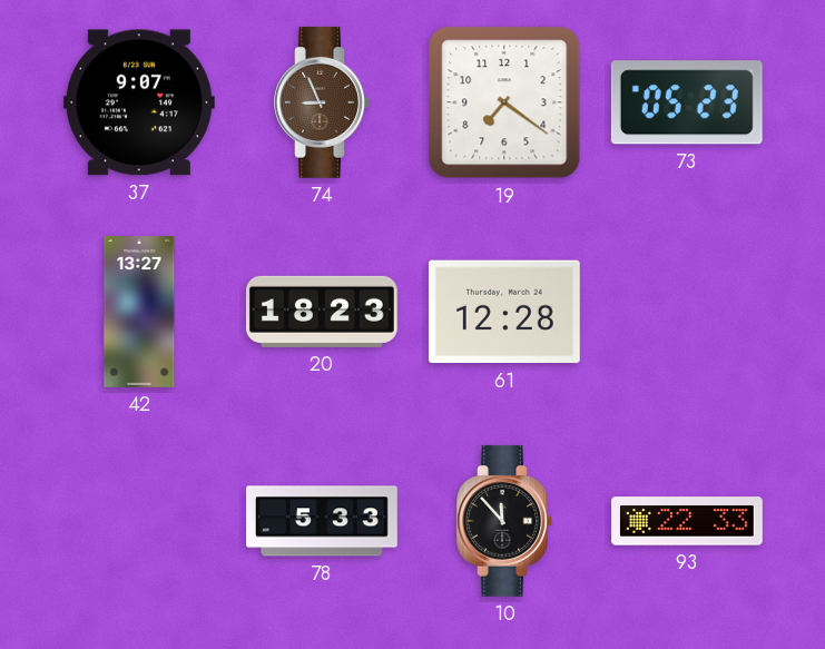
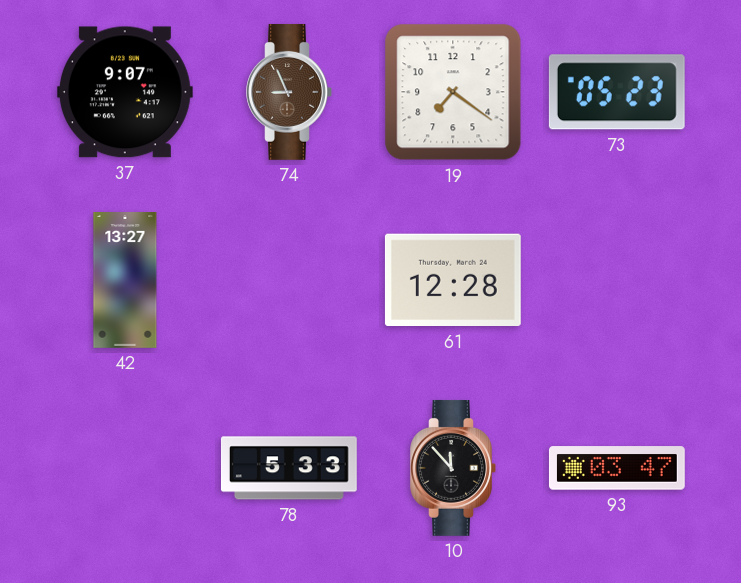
20: 18:23 -> none
93: 22:33 -> 03:47
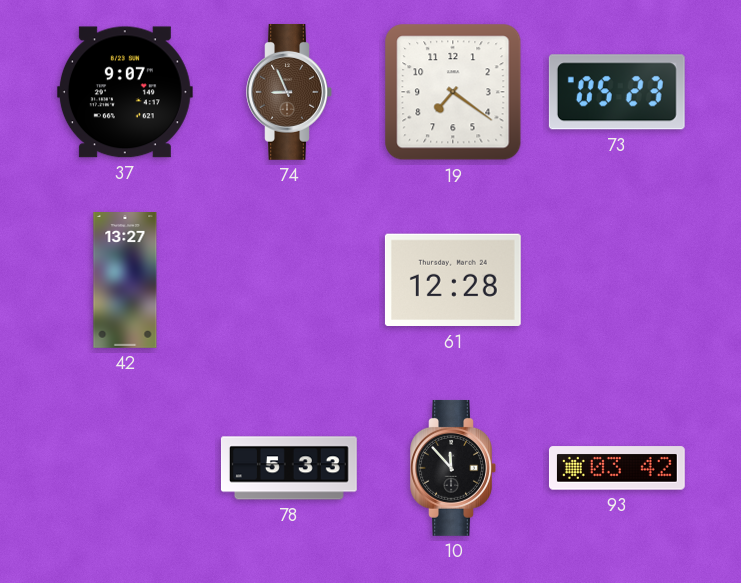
93: 03:47 -> 03:42
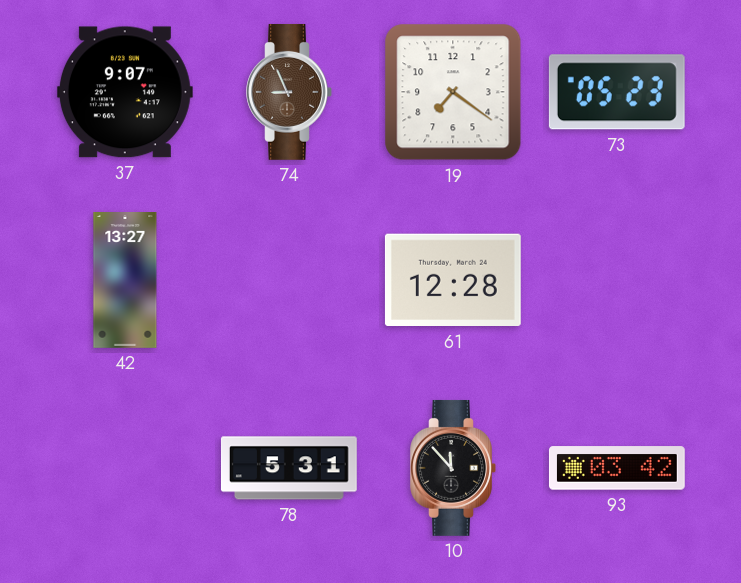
78: 5:33 -> 5:31
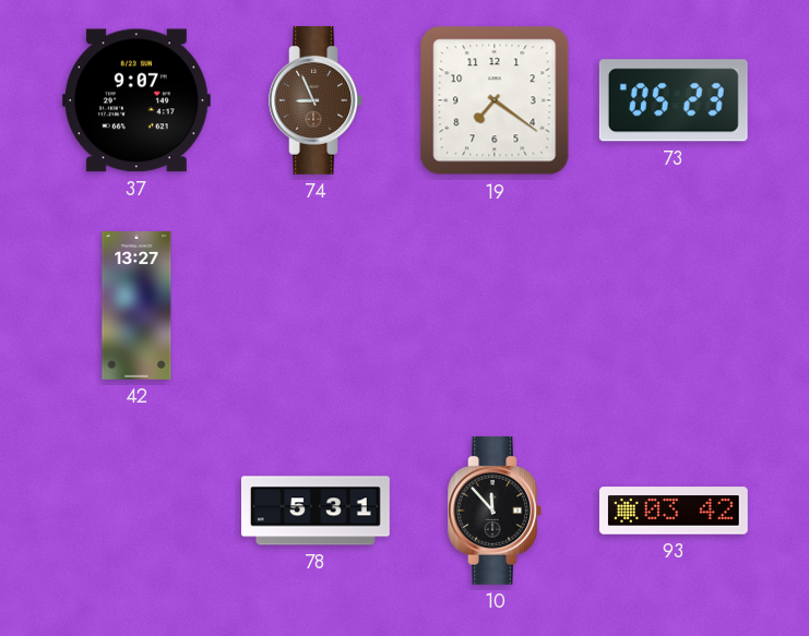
61: 12:28 -> none
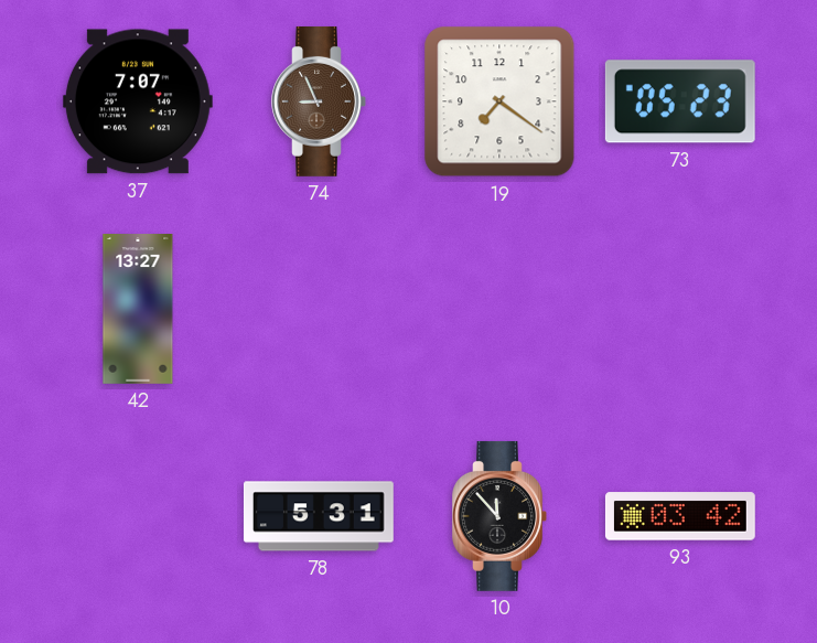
37: 9:07 -> 7:07
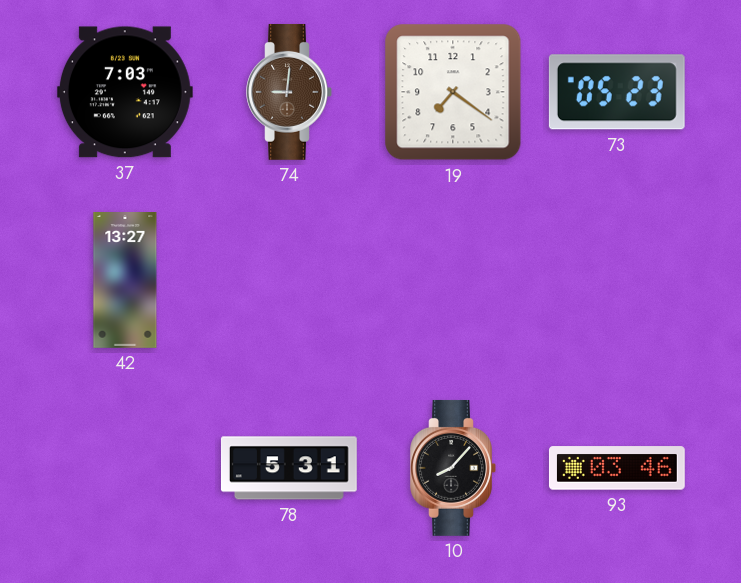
37: 7:07 -> 7:03
74: 8:56 -> 9:01
10: 11:53 -> 8:07
93: 03:42 -> 03:46
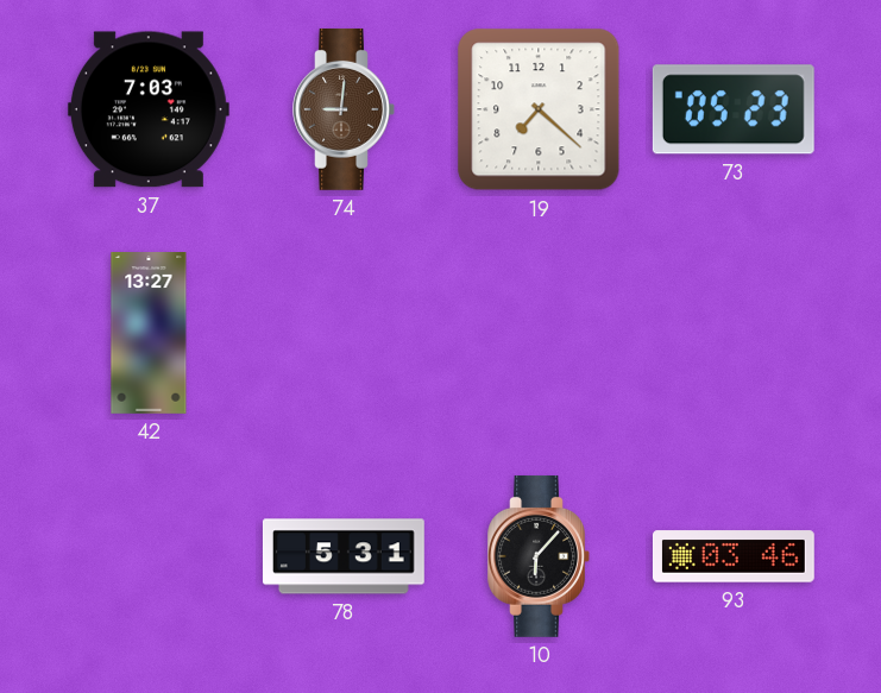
19: 7:21 -> 7:22
10: 8:07 -> 6:07
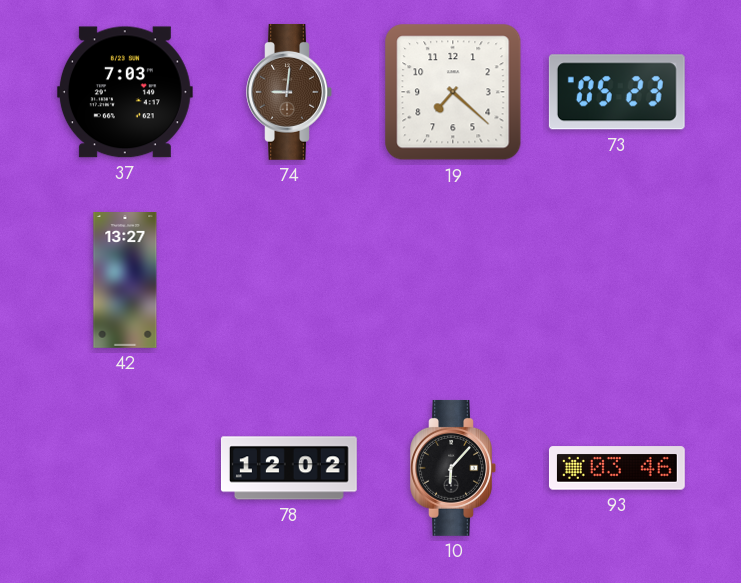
78: 5:31 -> 12:02
